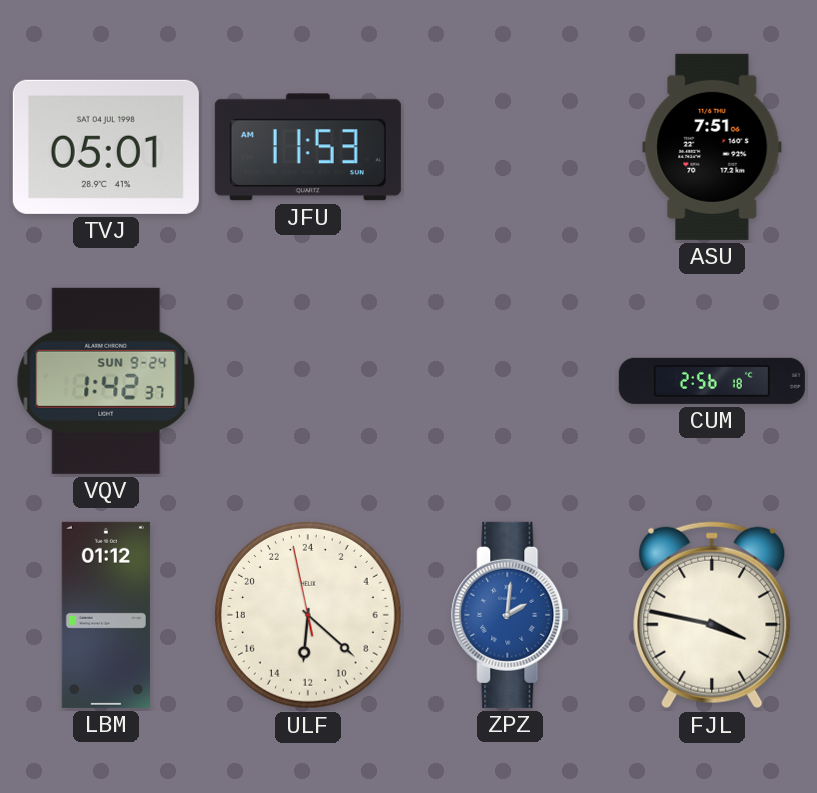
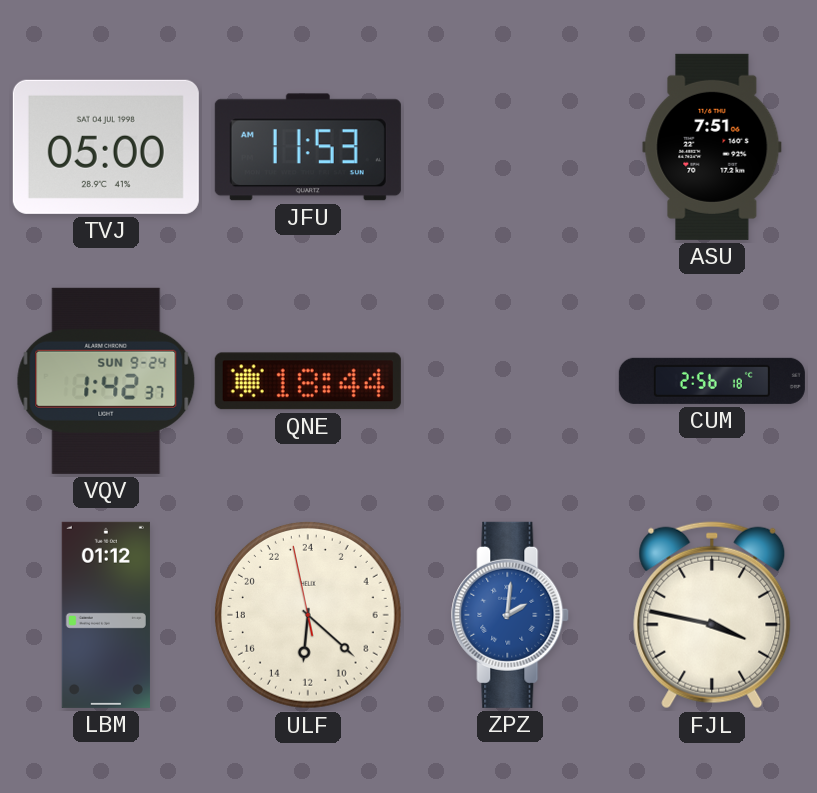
TVJ: 05:01 -> 05:00
QNE: none -> 18:44
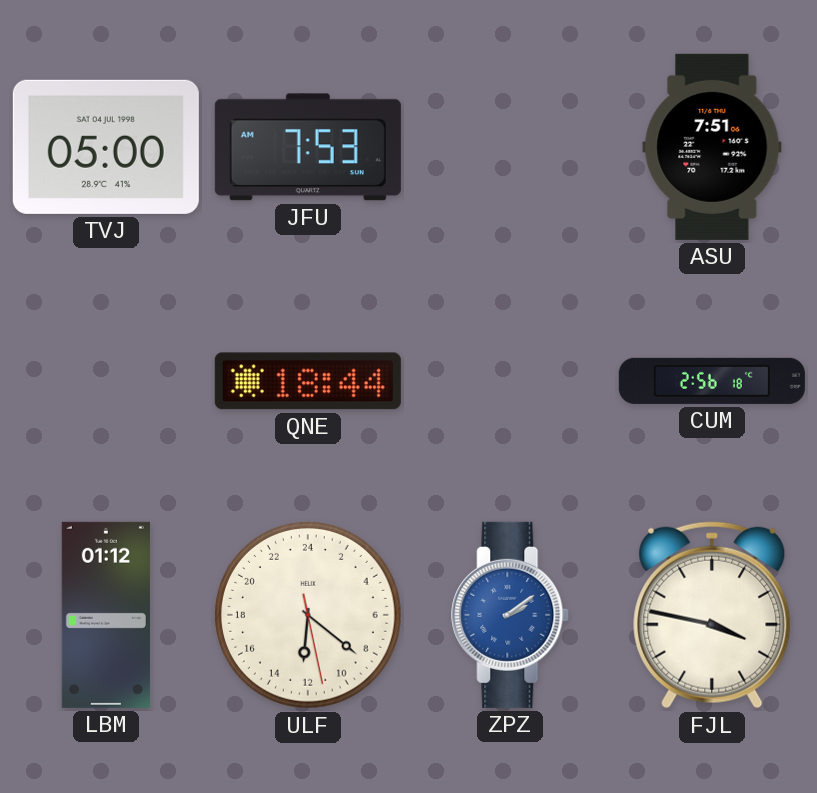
JFU: 11:53 -> 7:53
VQV: 1:42 -> none
ULF: 12:21:58 -> 12:21:28
ZPZ: 2:01 -> 2:09
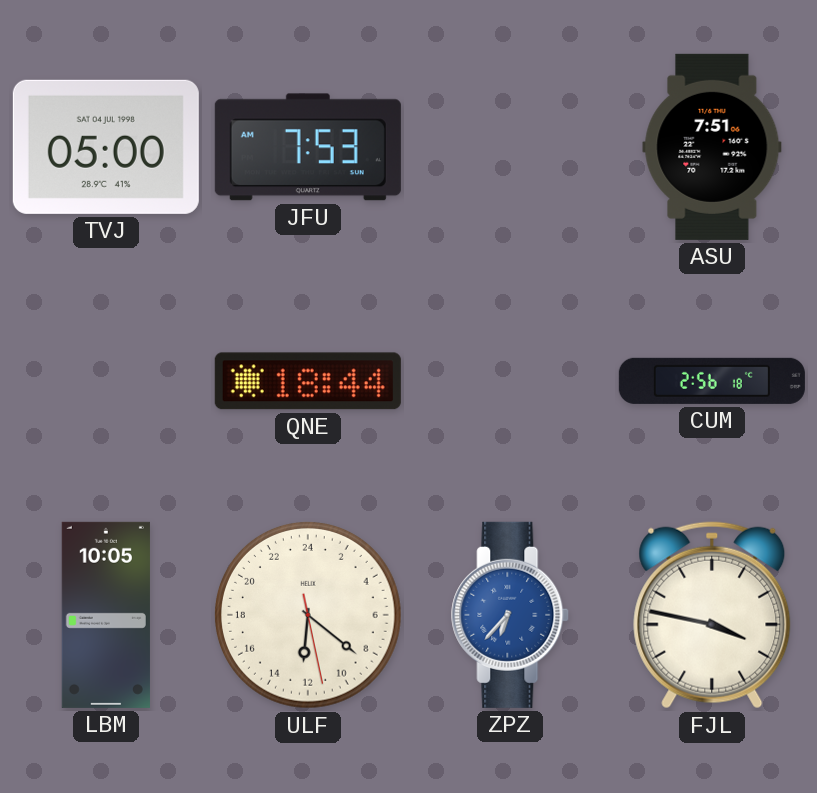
LBM: 01:12 -> 10:05
ZPZ: 2:09 -> 6:37
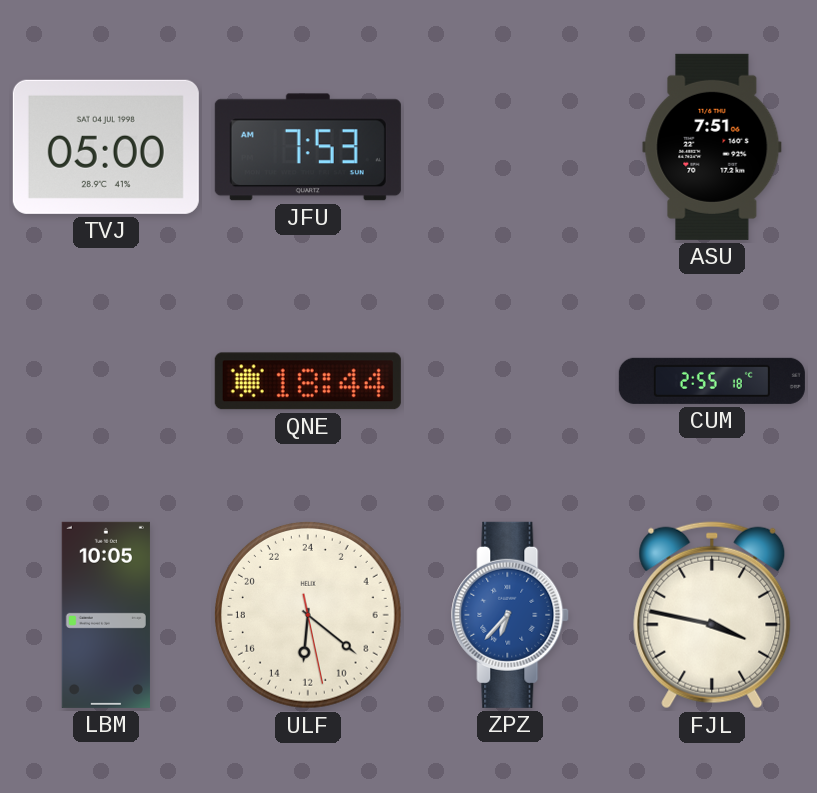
CUM: 2:56 -> 2:55
